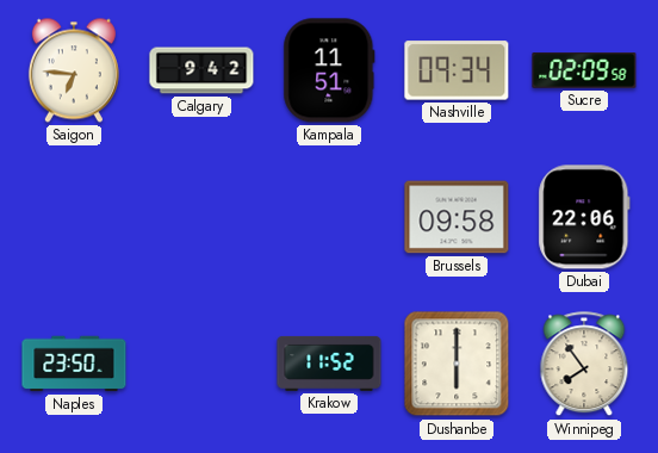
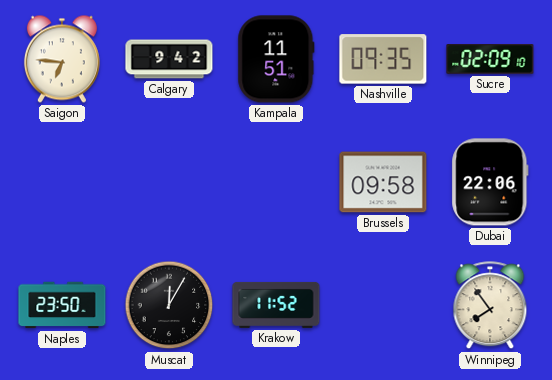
Nashville: 09:34 -> 09:35
Sucre: 02:09:58 -> 02:09:10
Muscat: none -> 12:05
Dushanbe: 6:00 -> none
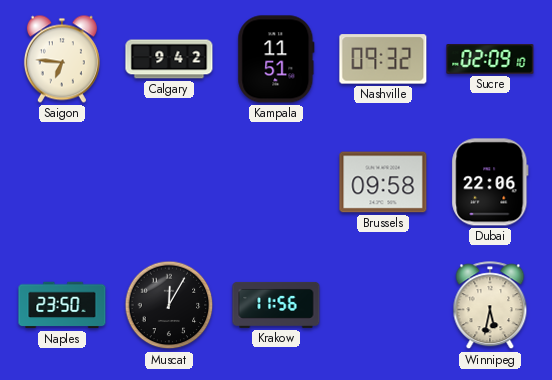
Nashville: 09:35 -> 09:32
Krakow: 11:52 -> 11:56
Winnipeg: 7:54 -> 5:32
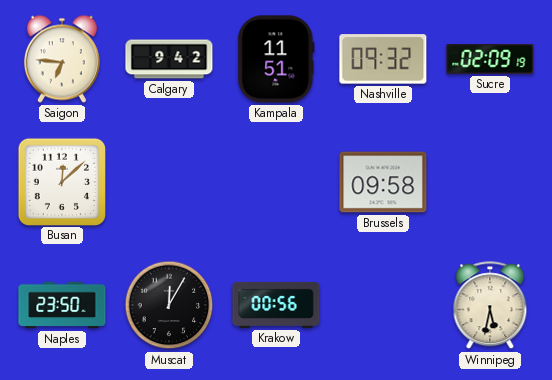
Sucre: 02:09:10 -> 02:09:19
Busan: none -> 12:08
Dubai: 22:06 -> none
Krakow: 11:56 -> 00:56
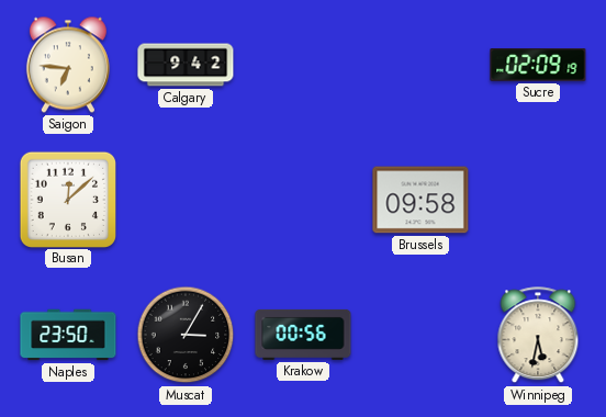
Kampala: 11:51 -> none
Nashville: 09:32 -> none
Muscat: 12:05 -> 3:05
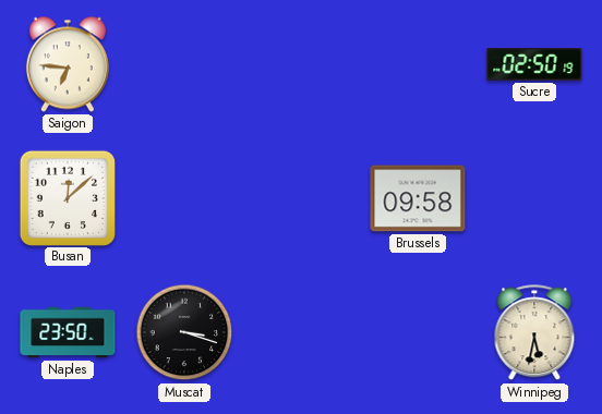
Calgary: 9:42 -> none
Sucre: 02:09 -> 02:50
Muscat: 3:05 -> 3:18
Krakow: 00:56 -> none
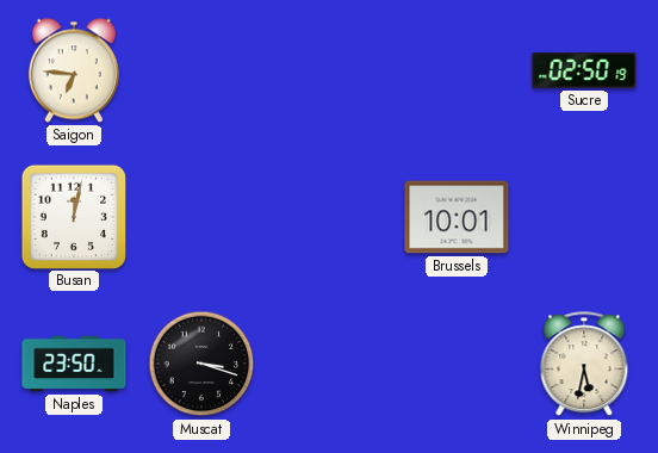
Busan: 12:08 -> 12:02
Brussels: 09:58 -> 10:01
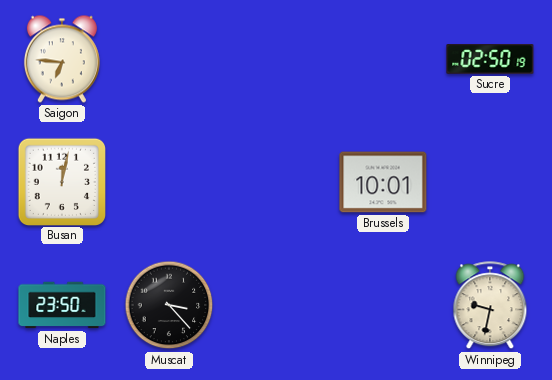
Muscat: 3:18 -> 3:23
Winnipeg: 5:32 -> 9:32
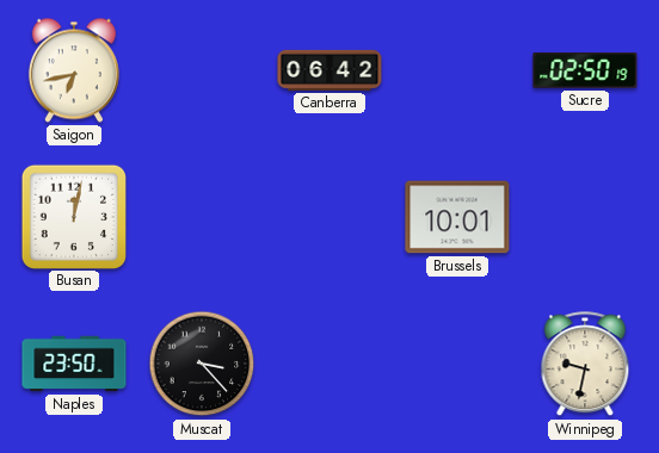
Saigon: 6:46 -> 6:43
Canberra: none -> 06:42
